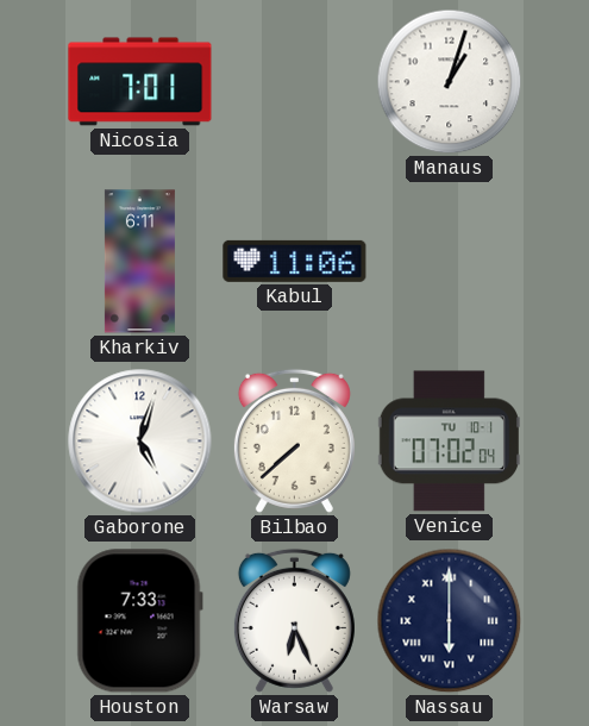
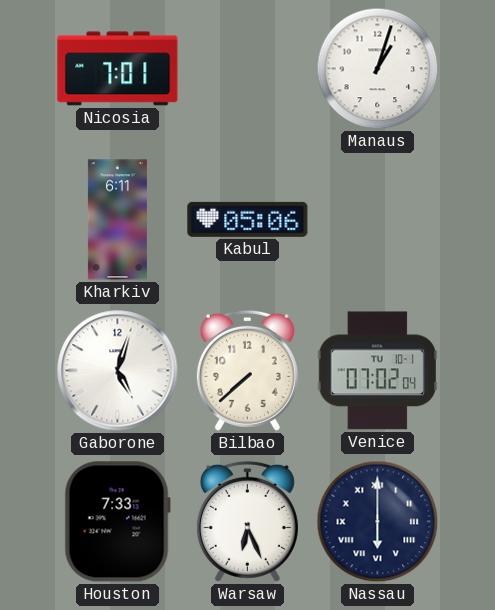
Kabul: 11:06 -> 05:06
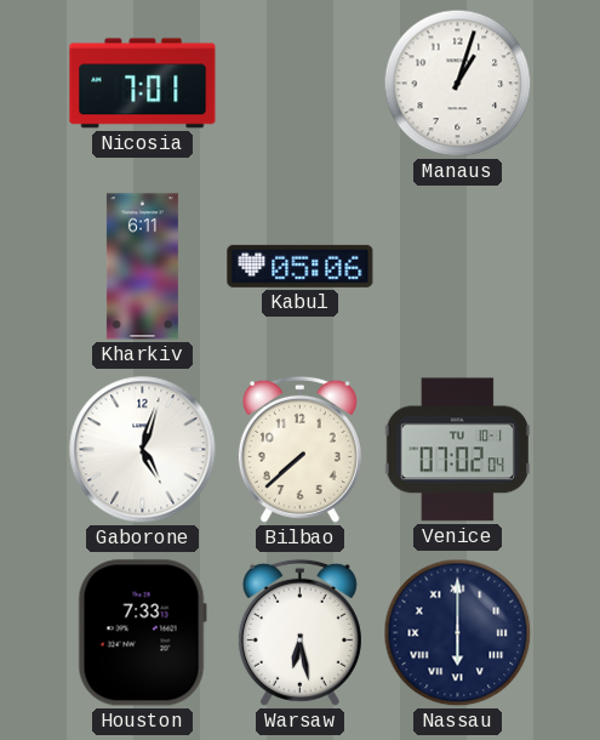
Warsaw: 6:26 -> 6:28
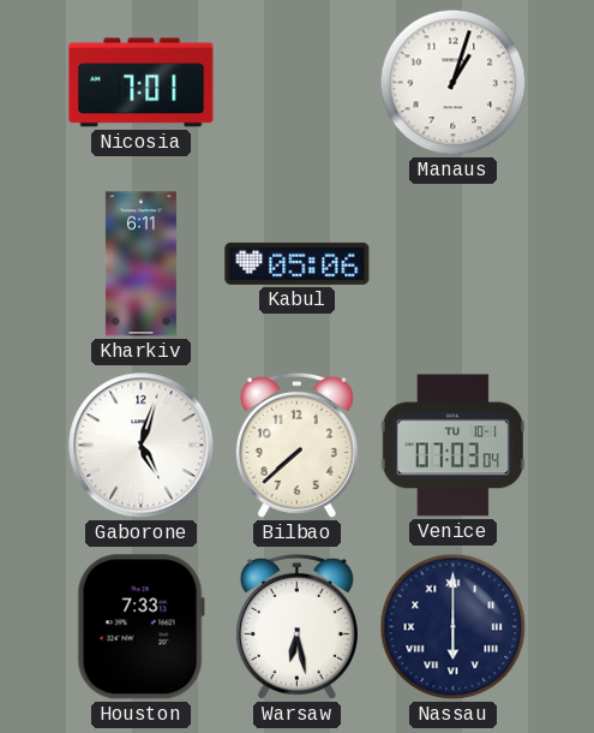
Venice: 07:02 -> 07:03
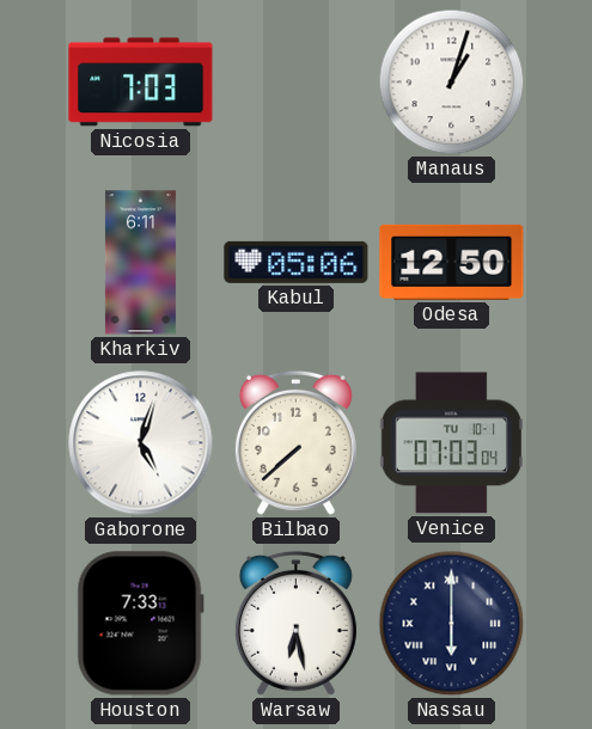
Nicosia: 7:01 -> 7:03
Odesa: none -> 12:50
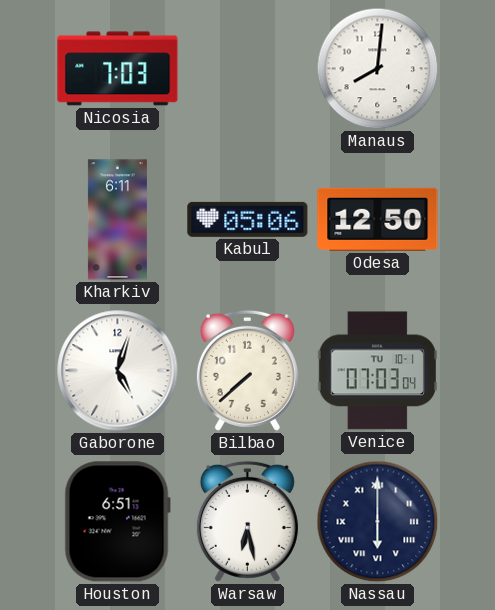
Manaus: 1:03 -> 8:01
Houston: 7:33 -> 6:51
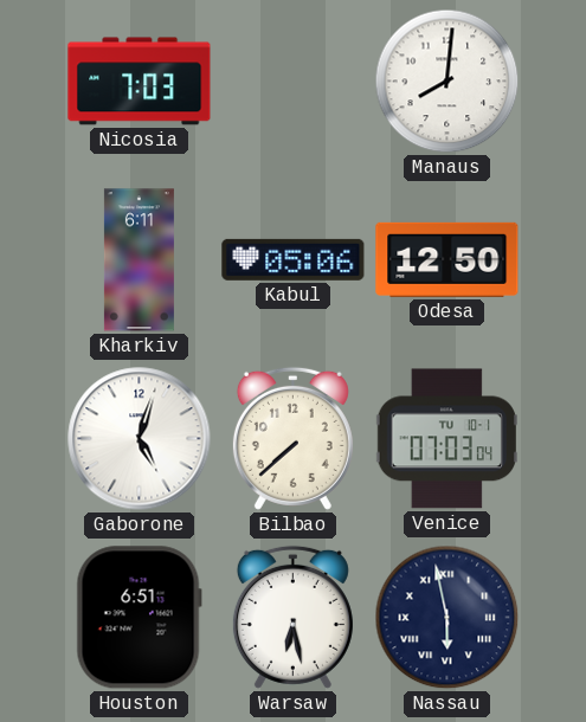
Nassau: 6:00 -> 5:58
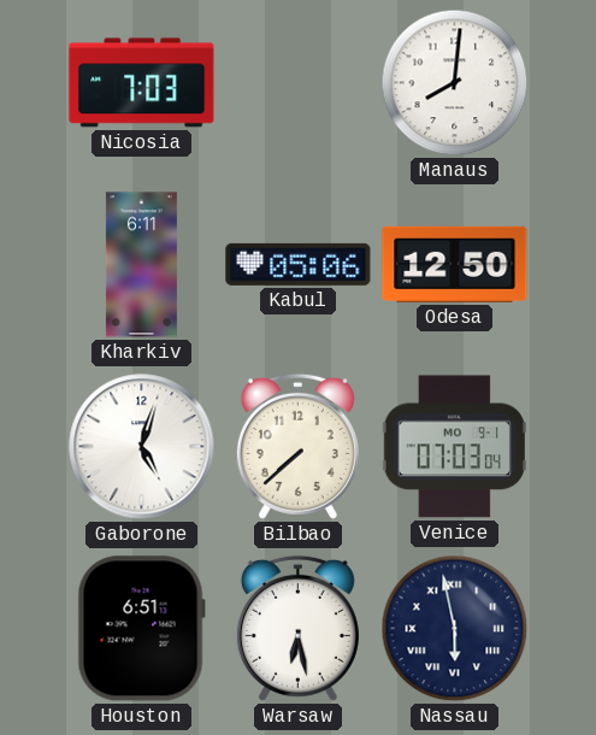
Venice date: TU 10-1 -> MO 9-1
